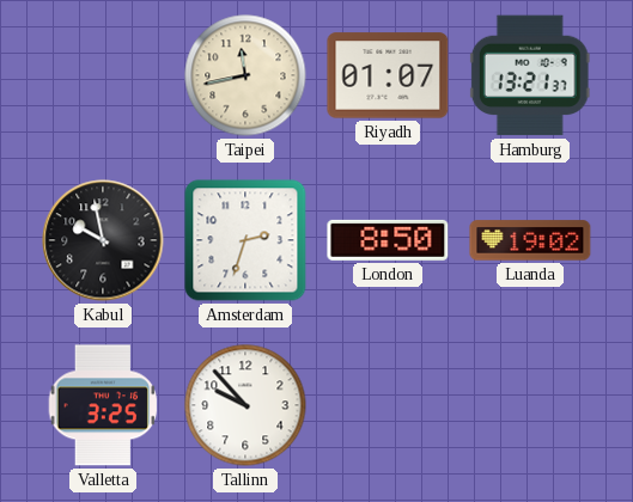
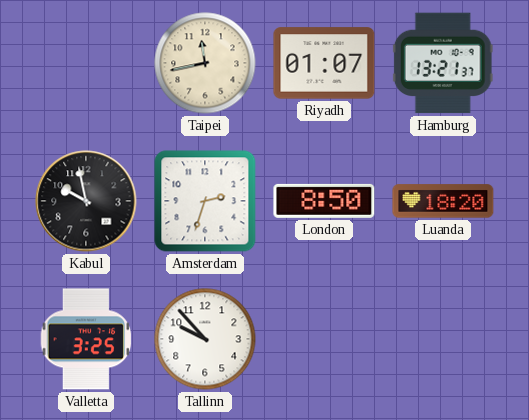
Luanda: 19:02 -> 18:20
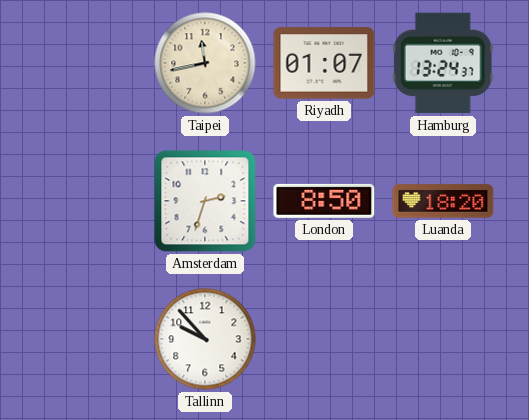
Hamburg: 13:21 -> 13:24
Kabul: 9:58 -> none
Valletta: 3:25 -> none
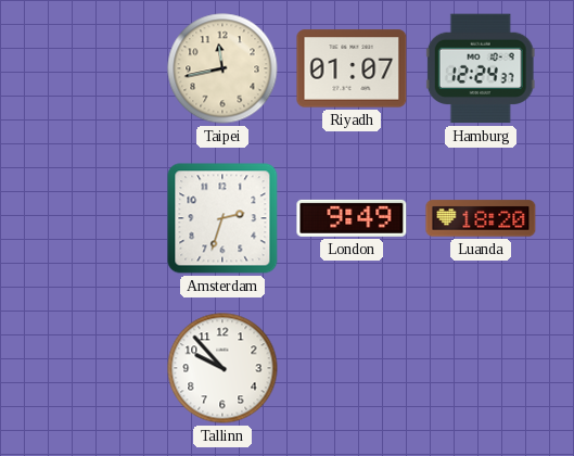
Hamburg: 13:24 -> 12:24
London: 8:50 -> 9:49
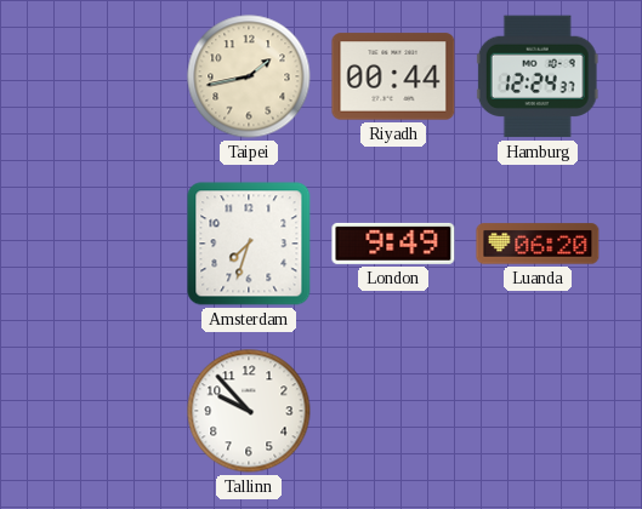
Taipei: 11:43 -> 1:43
Riyadh: 01:07 -> 00:44
Amsterdam: 2:33 -> 7:33
Luanda: 18:20 -> 06:20
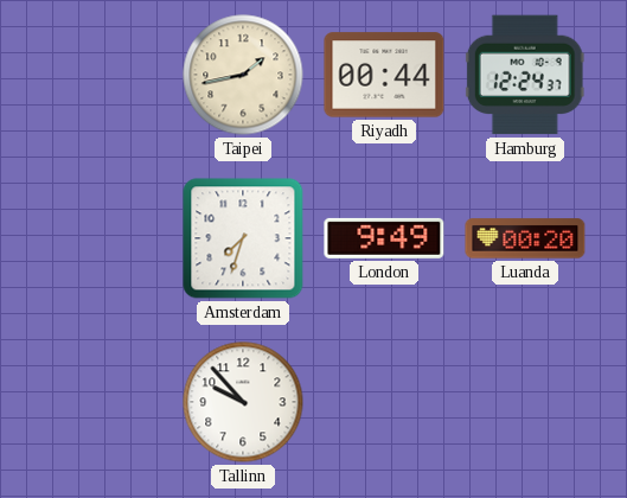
Luanda: 06:20 -> 00:20
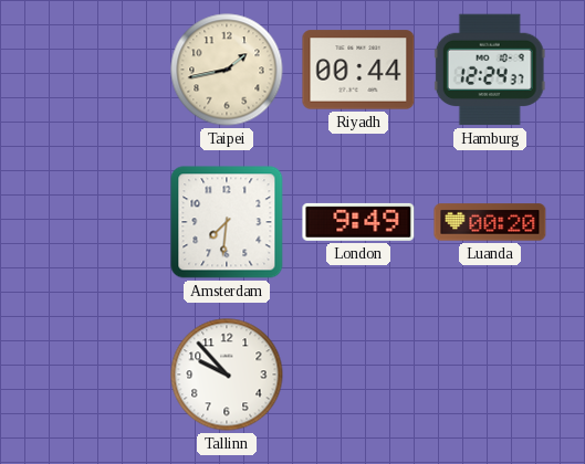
Amsterdam: 7:33 -> 7:31
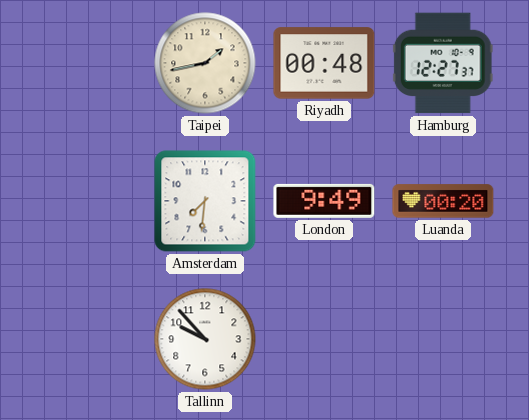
Riyadh: 00:44 -> 00:48
Hamburg: 12:24 -> 12:27
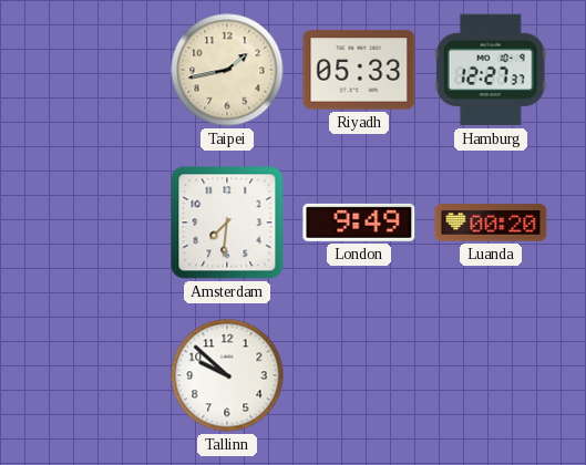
Riyadh: 00:48 -> 05:33
Tallinn: 9:53 -> 9:52
